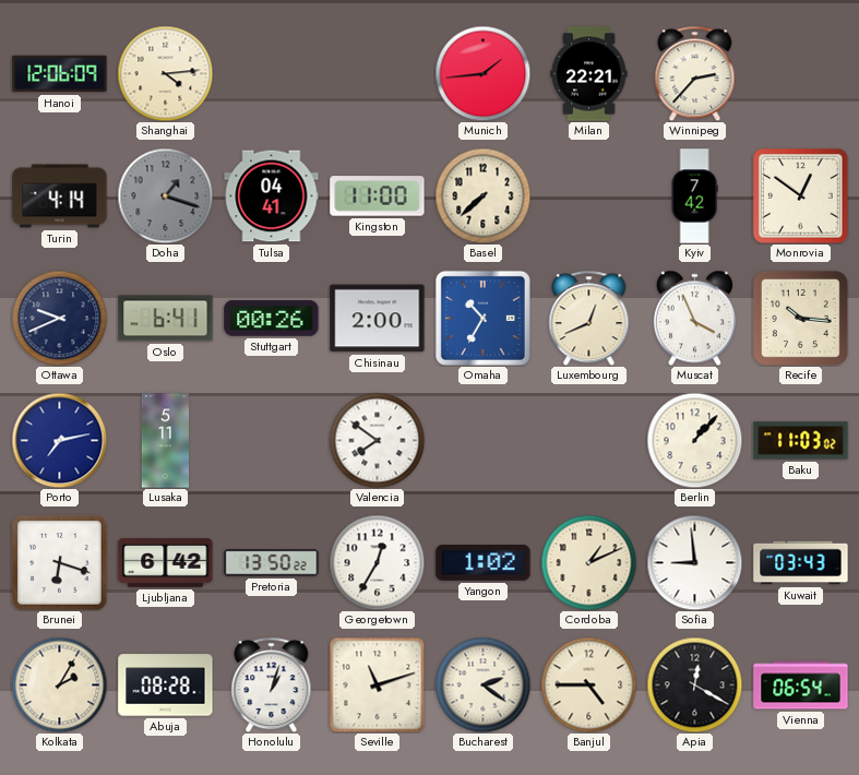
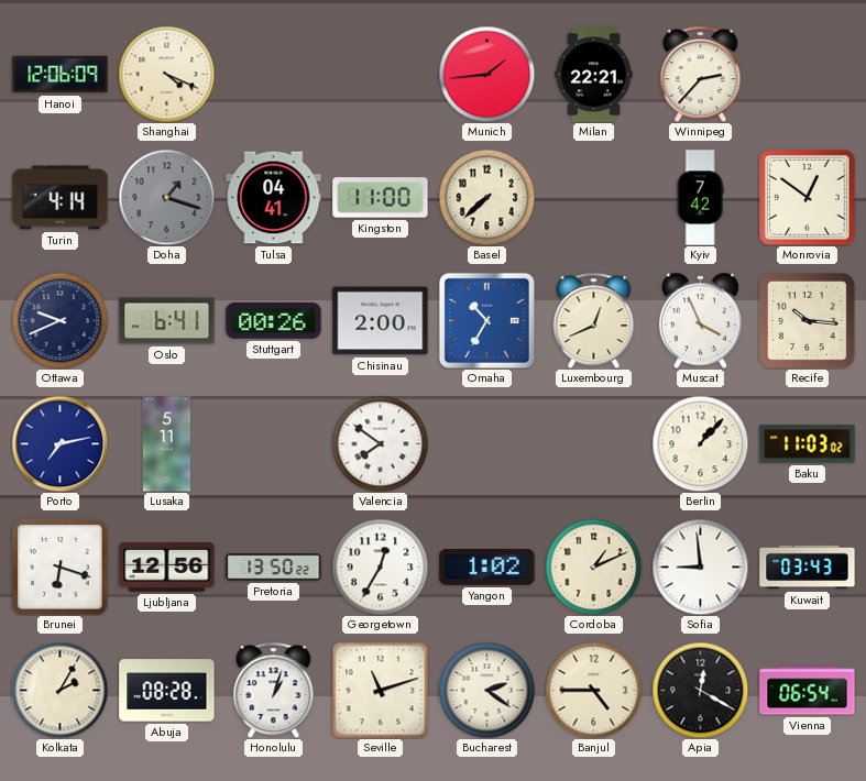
Shanghai: 4:14 -> 4:19
Ljubljana: 6:42 -> 12:56
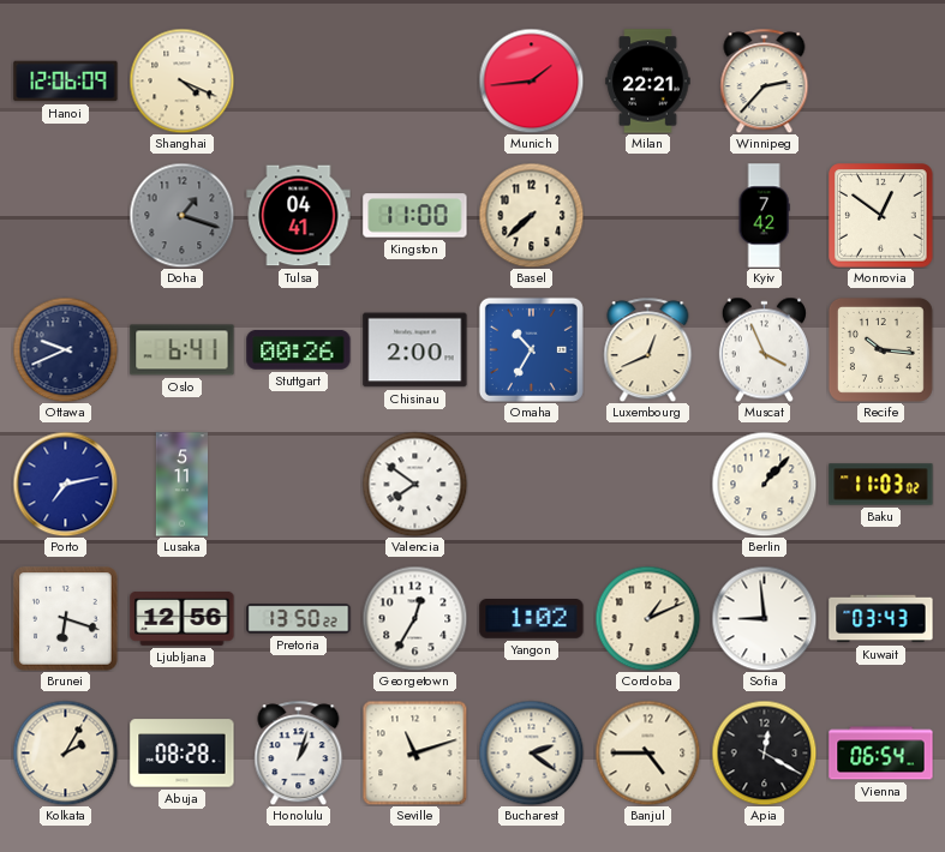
Turin: 4:14 -> none
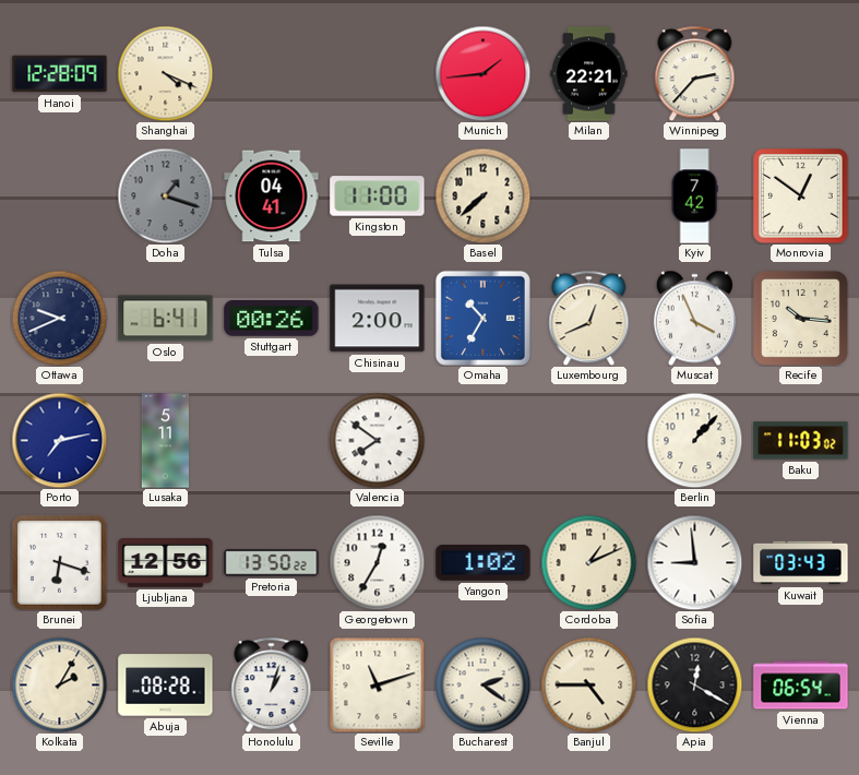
Hanoi: 12:06 -> 12:28
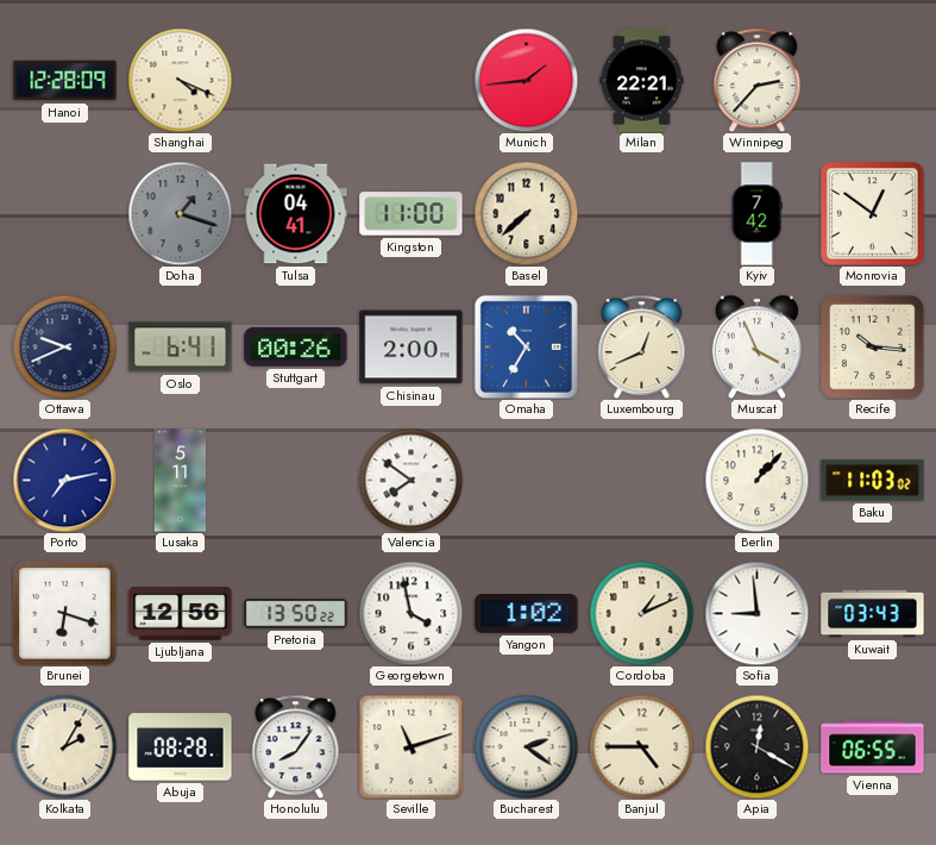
Georgetown: 12:35 -> 3:58
Honolulu: 1:03 -> 8:06
Vienna: 06:54 -> 06:55
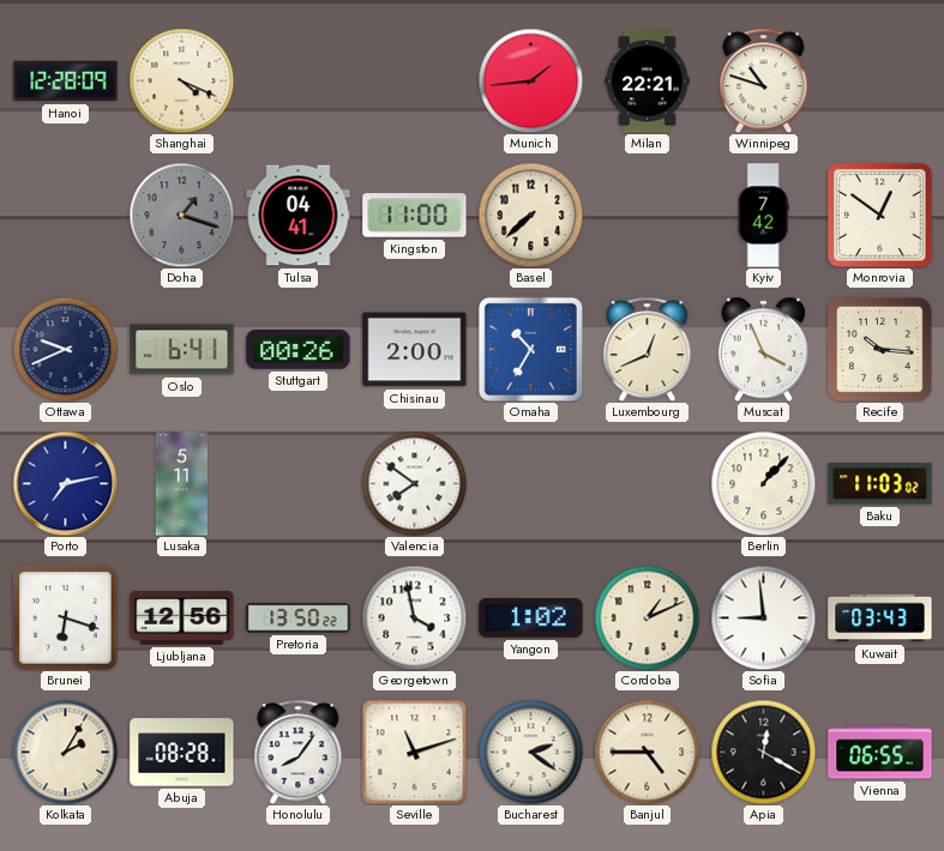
Winnipeg: 2:37 -> 10:48
